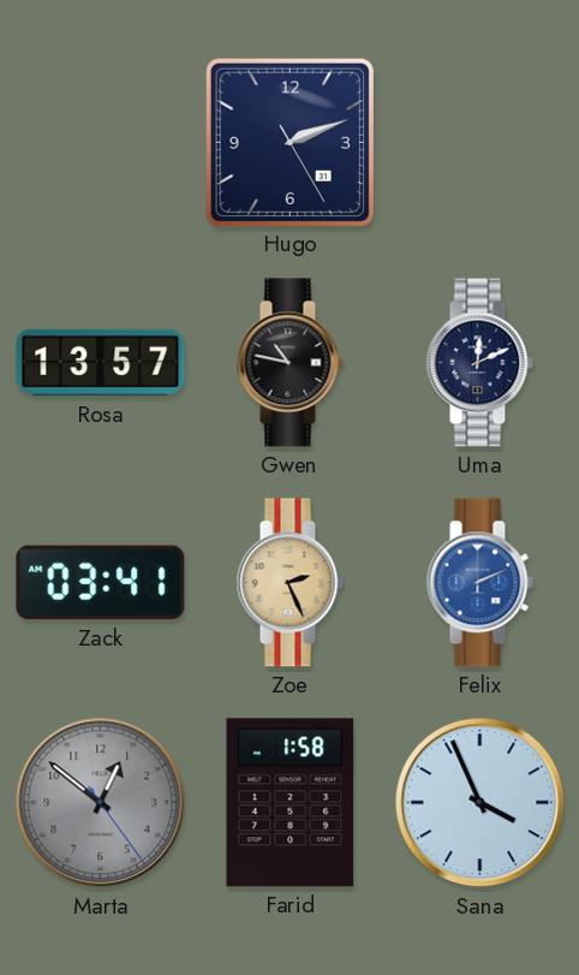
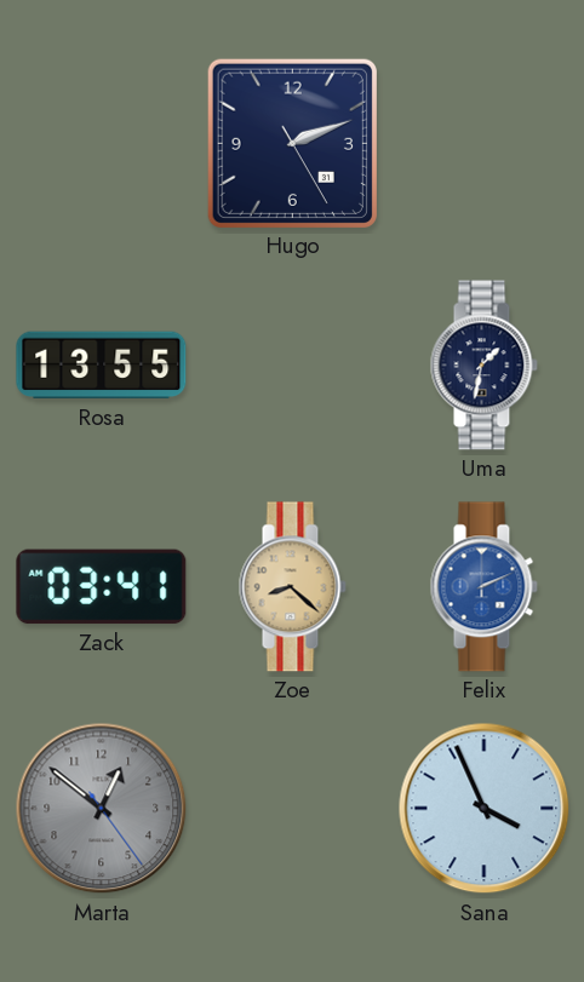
Rosa: 13:57 -> 13:55
Gwen: 10:47 -> none
Uma: 12:11 -> 1:32
Zoe: 2:26 -> 8:22
Farid: 1:58 -> none
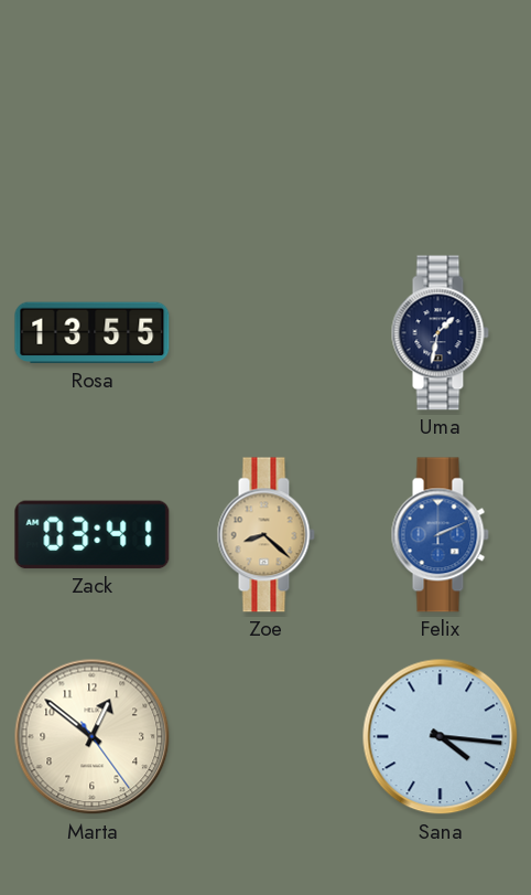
Hugo: 2:11 -> none
Marta dial: grey -> cream
Sana: 3:56 -> 4:16
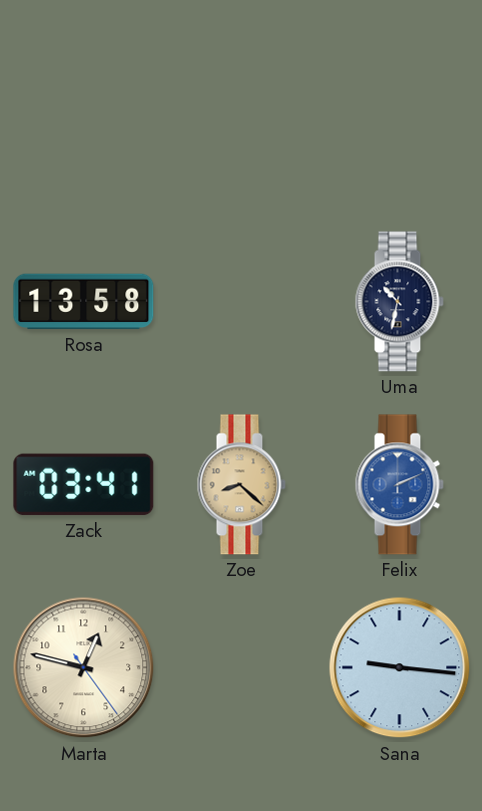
Rosa: 13:55 -> 13:58
Uma: 1:32 -> 10:32
Marta: 12:51 -> 12:47
Sana: 4:16 -> 9:16
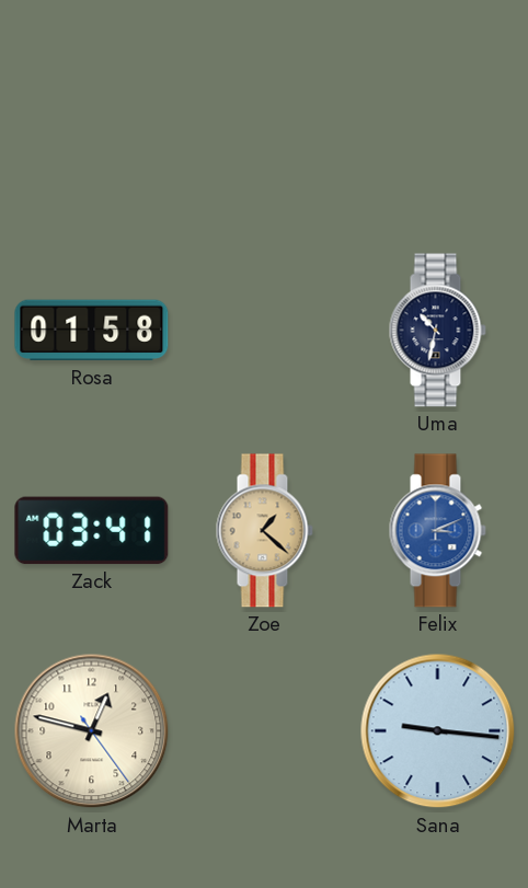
Rosa: 13:58 -> 01:58
Zoe: 8:22 -> 1:22
Felix: 2:11 -> 3:11
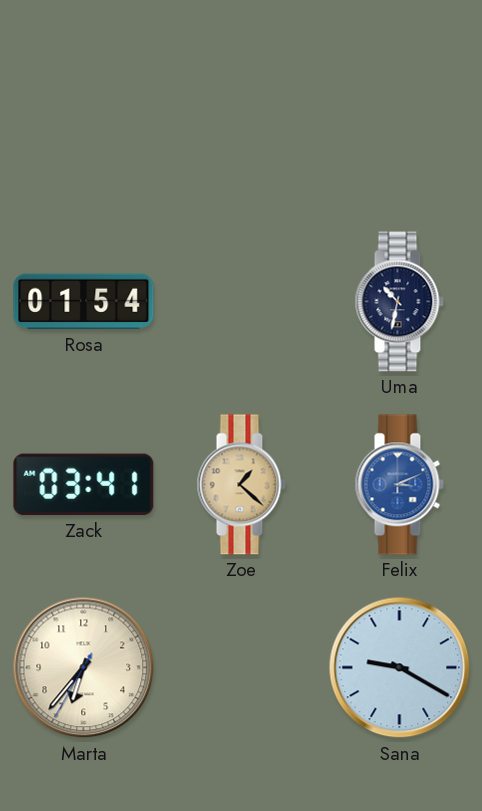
Rosa: 01:58 -> 01:54
Marta: 12:47 -> 6:36
Sana: 9:16 -> 9:20
